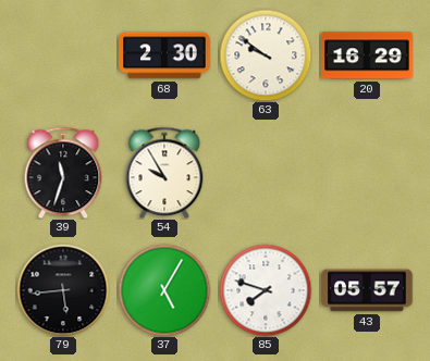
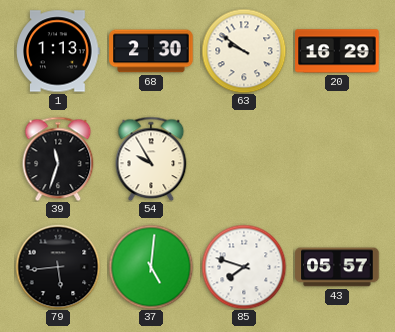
1: none -> 1:13
37: 5:05 -> 5:01
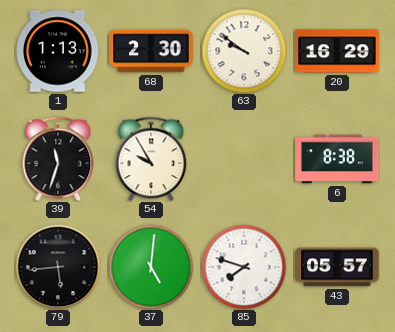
6: none -> 8:38
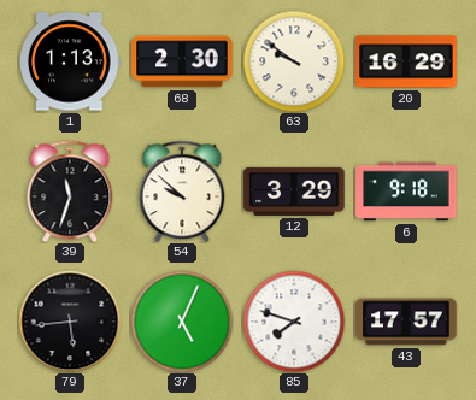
54: 9:55 -> 9:52
12: none -> 3:29
6: 8:38 -> 9:18
37: 5:01 -> 5:04
43: 05:57 -> 17:57
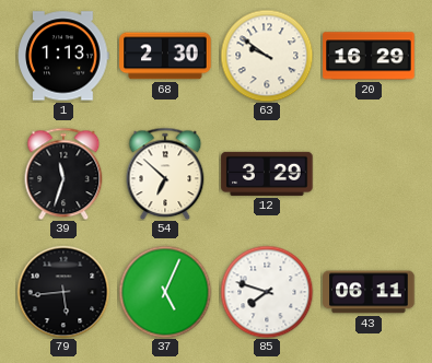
54: 9:52 -> 6:52
6: 9:18 -> none
43: 17:57 -> 06:11
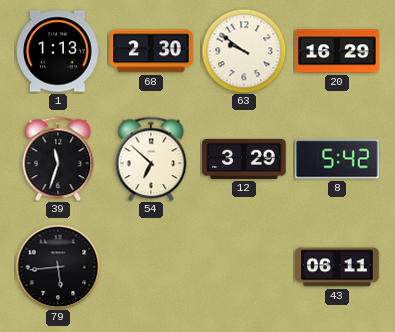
8: none -> 5:42
37: 5:04 -> none
85: 7:48 -> none
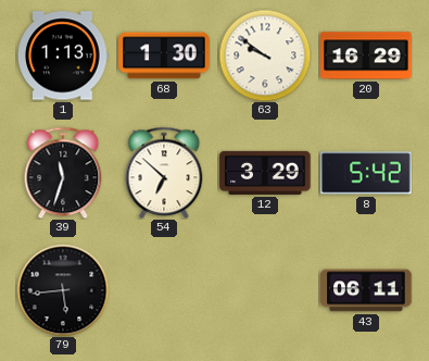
68: 2:30 -> 1:30
